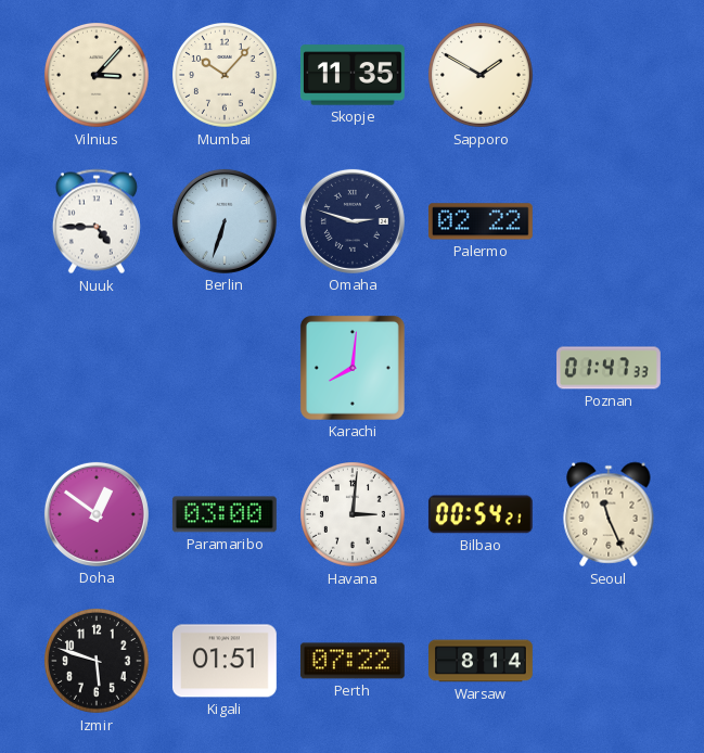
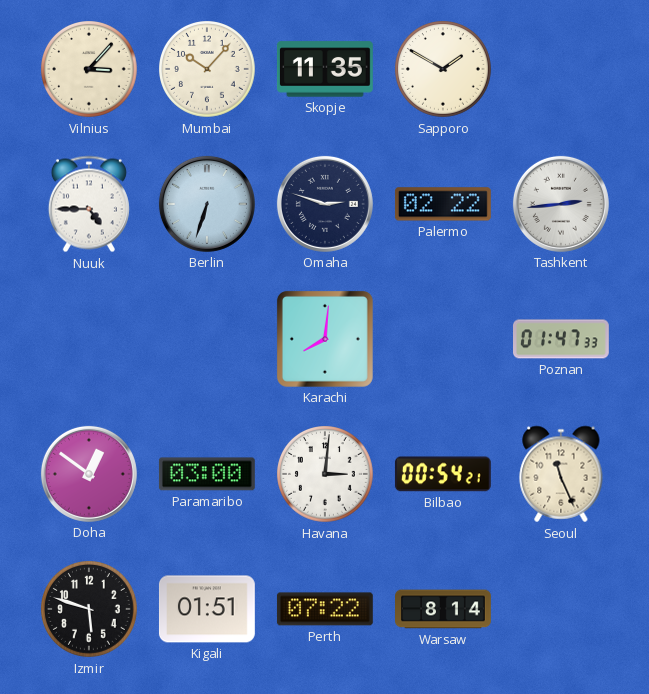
Tashkent: none -> 2:44
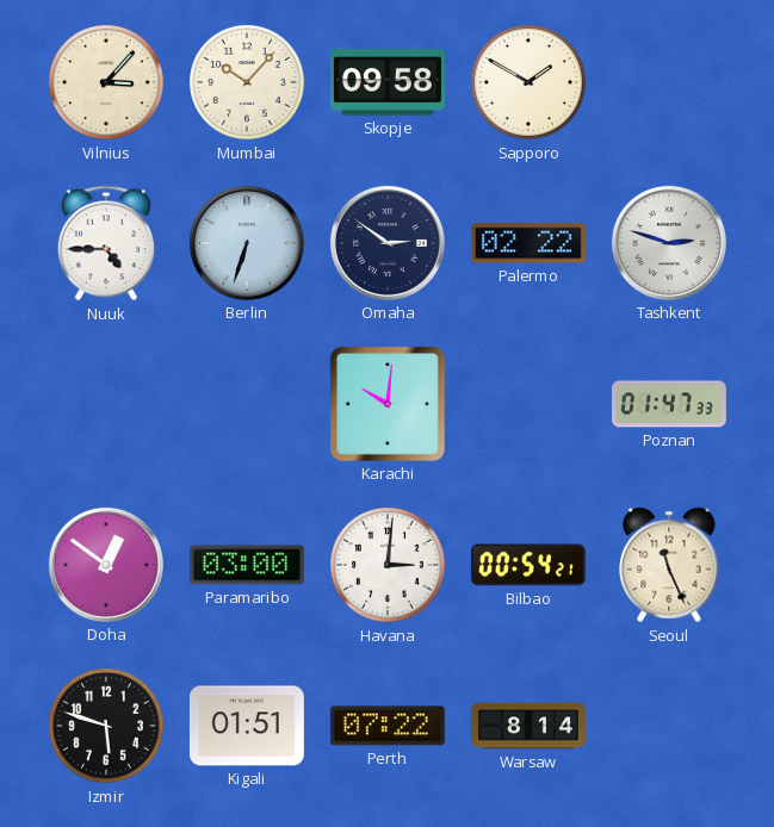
Skopje: 11:35 -> 09:58
Omaha: 2:48 -> 2:51
Tashkent: 2:44 -> 2:48
Karachi: 8:01 -> 10:01
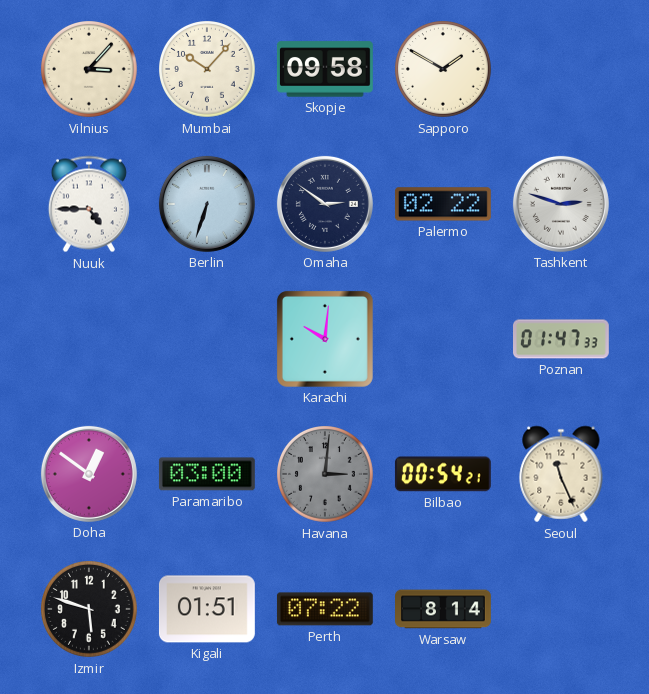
Havana dial: white -> grey
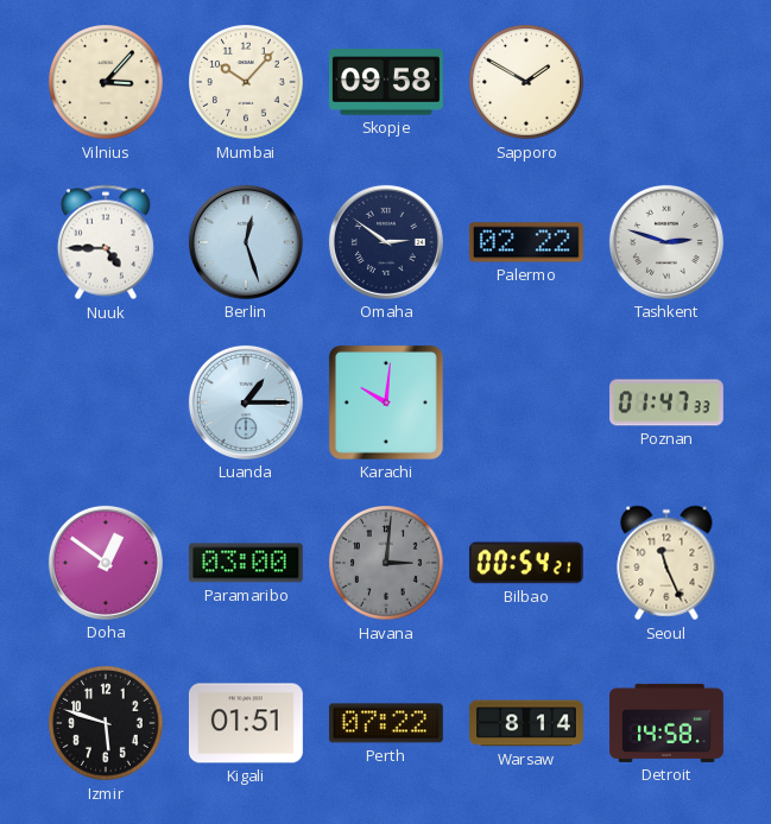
Berlin: 6:33 -> 12:27
Luanda: none -> 1:15
Detroit: none -> 14:58
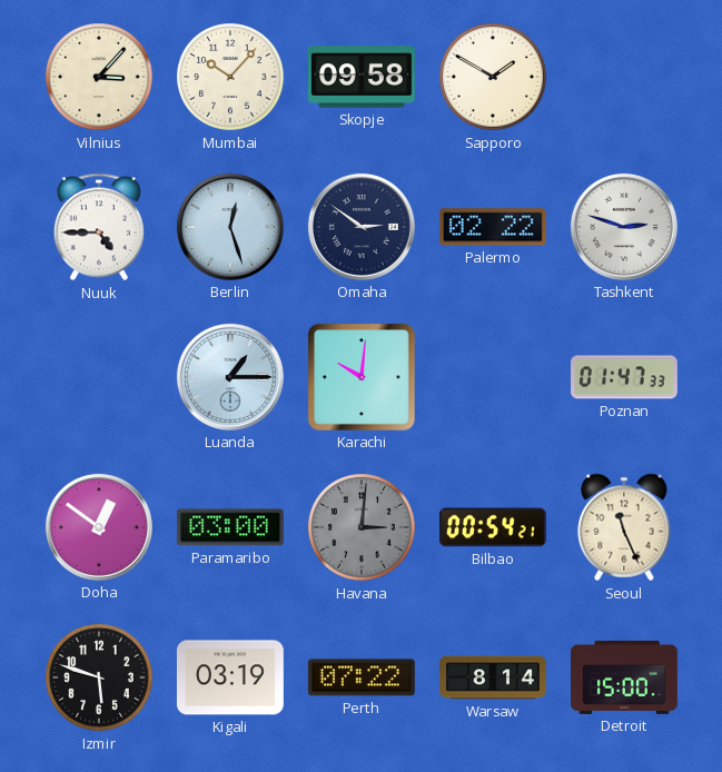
Kigali: 01:51 -> 03:19
Detroit: 14:58 -> 15:00
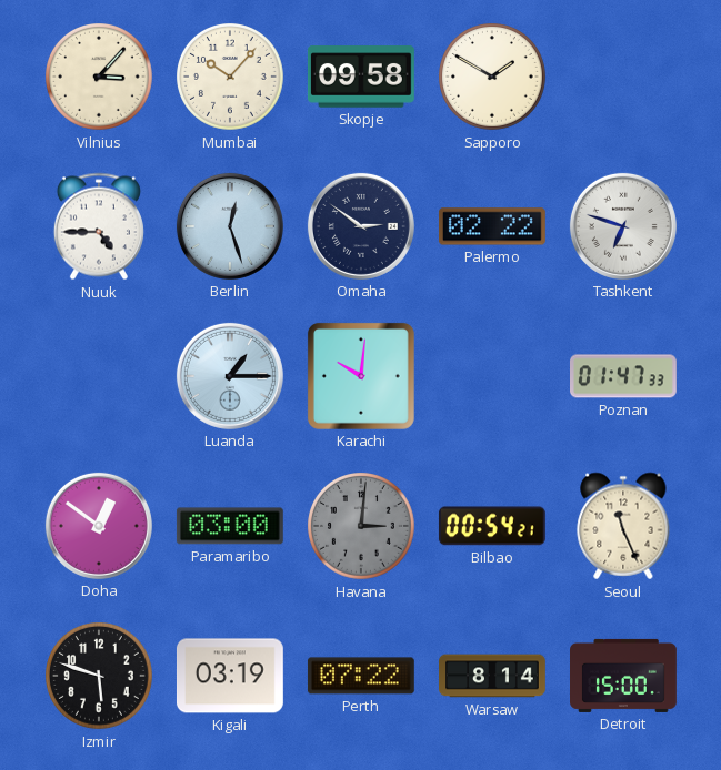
Tashkent: 2:48 -> 6:48
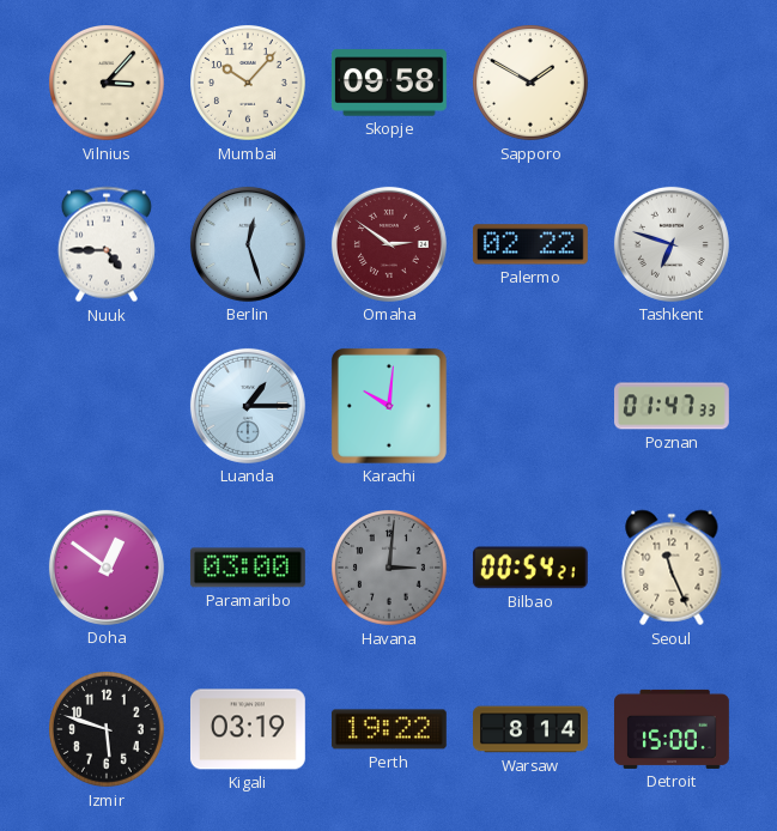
Omaha dial: navy -> burgundy
Perth: 07:22 -> 19:22
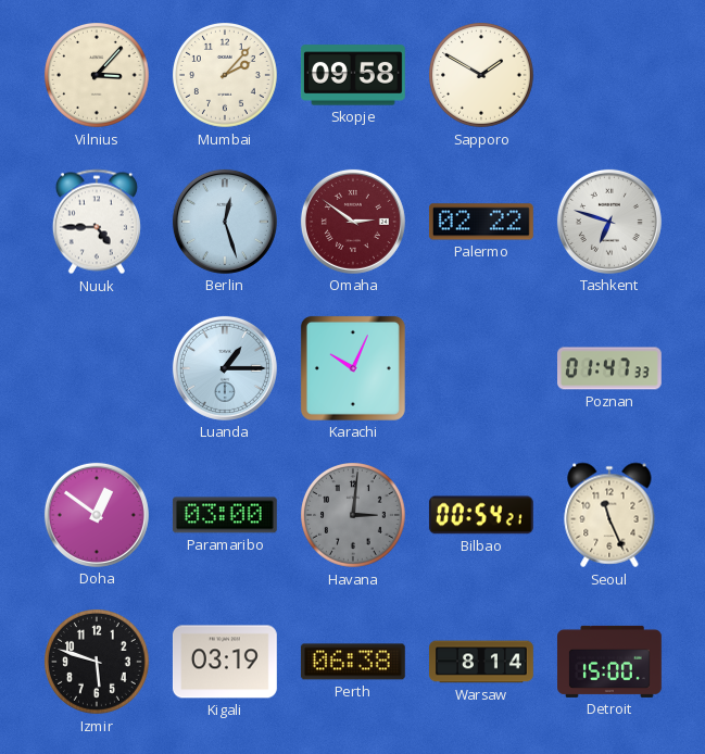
Mumbai: 10:07 -> 2:07
Karachi: 10:01 -> 10:04
Perth: 19:22 -> 06:38
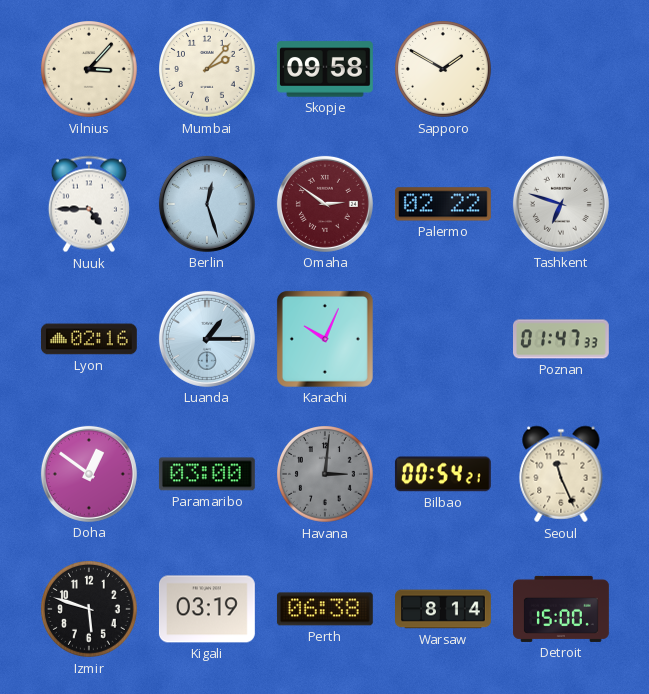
Lyon: none -> 02:16
